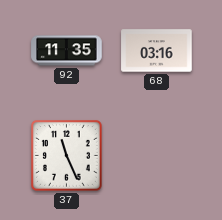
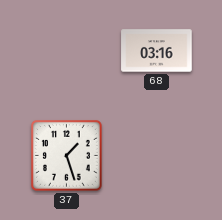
92: 11:35 -> none
37: 11:26 -> 1:27
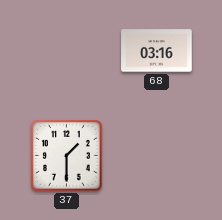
37: 1:27 -> 1:30
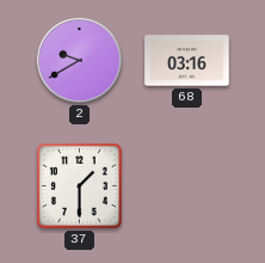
2: none -> 9:40
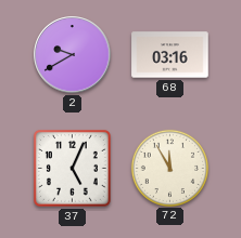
37: 1:30 -> 5:04
72: none -> 11:55
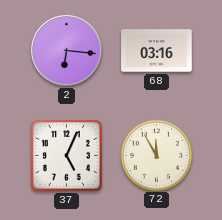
2: 9:40 -> 6:16
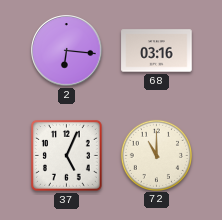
72: 11:55 -> 11:00
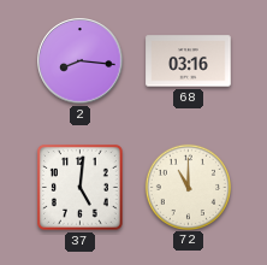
2: 6:16 -> 8:16
37: 5:04 -> 5:01
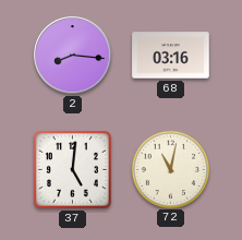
72: 11:00 -> 11:02
